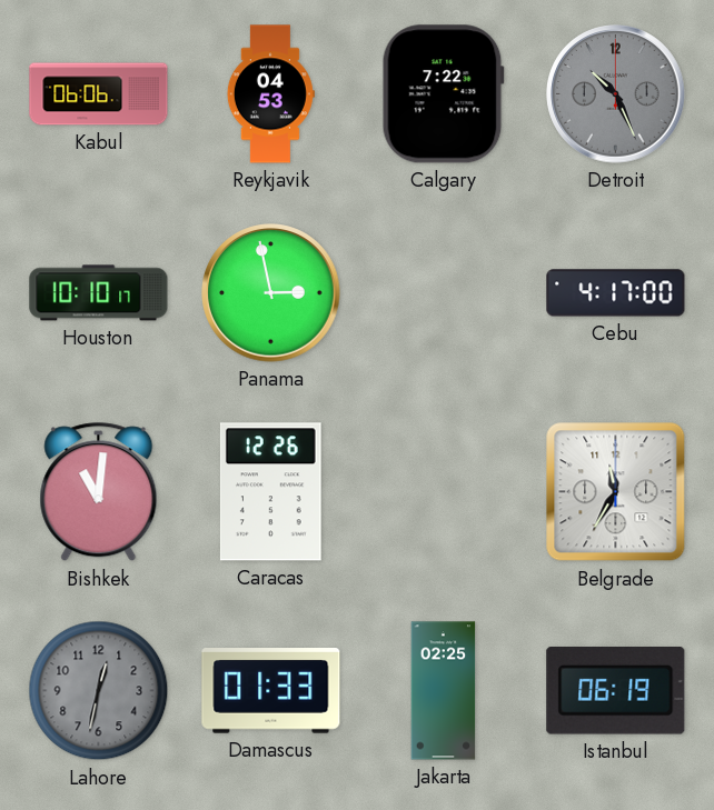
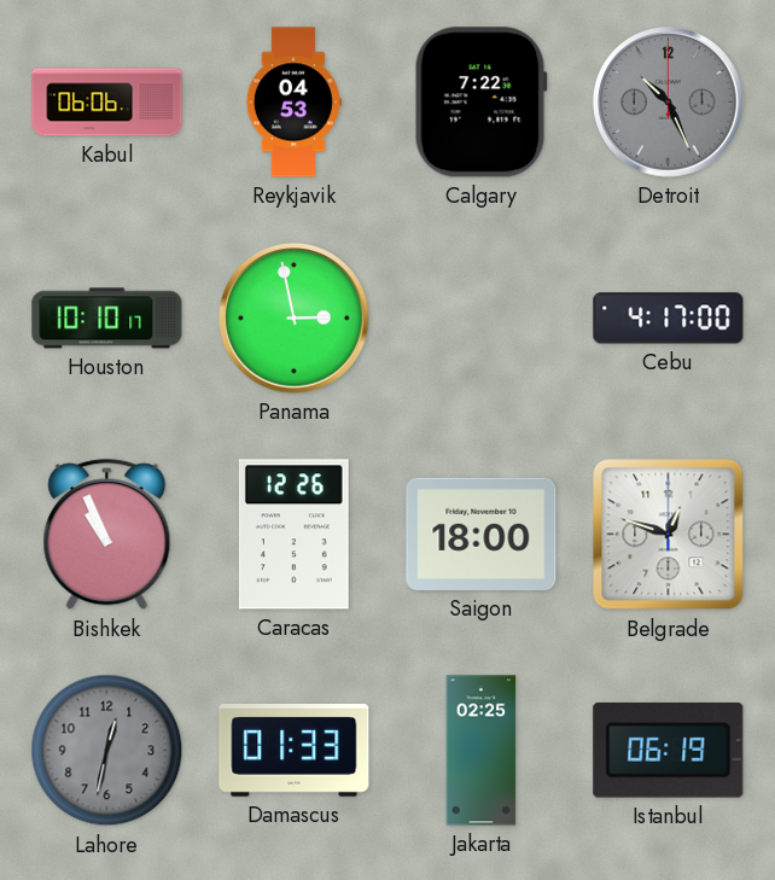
Bishkek: 11:01 -> 10:56
Saigon: none -> 18:00
Belgrade: 11:35 -> 12:48
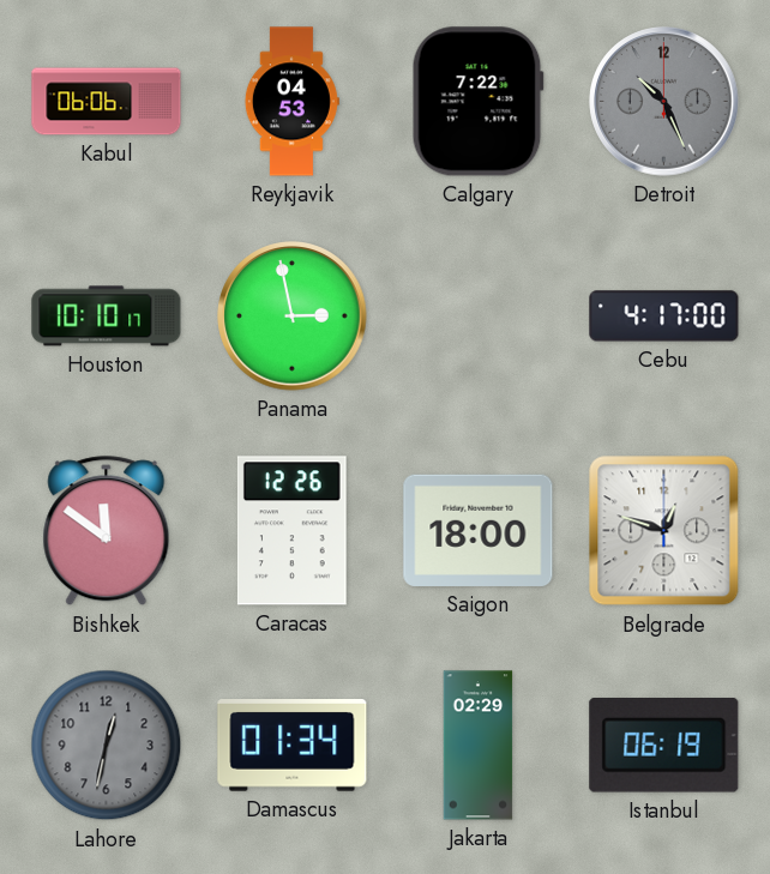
Bishkek: 10:56 -> 11:51
Damascus: 01:33 -> 01:34
Jakarta: 02:25 -> 02:29
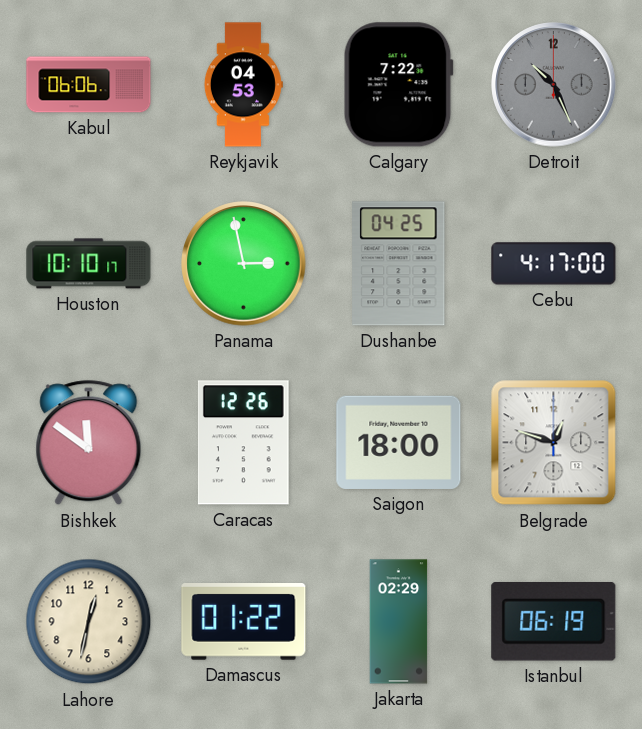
Dushanbe: none -> 04:25
Lahore dial: grey -> cream
Damascus: 01:34 -> 01:22
